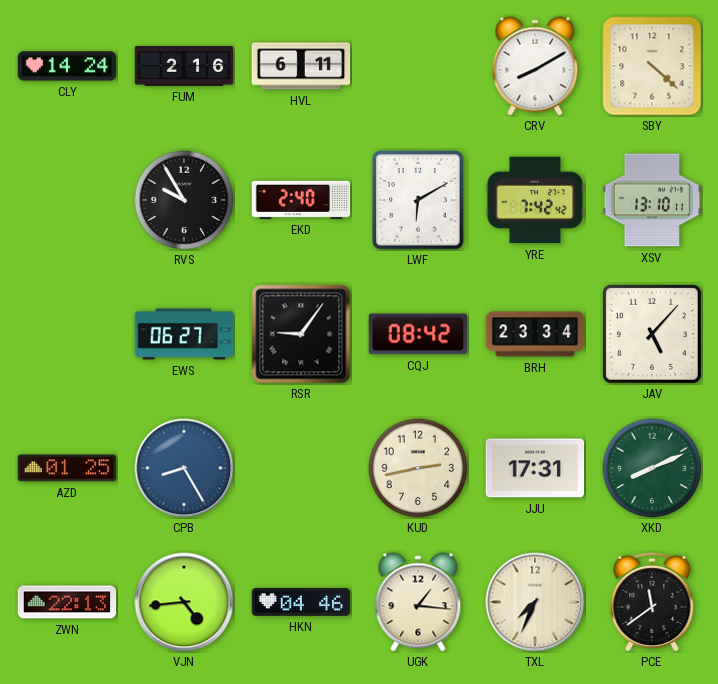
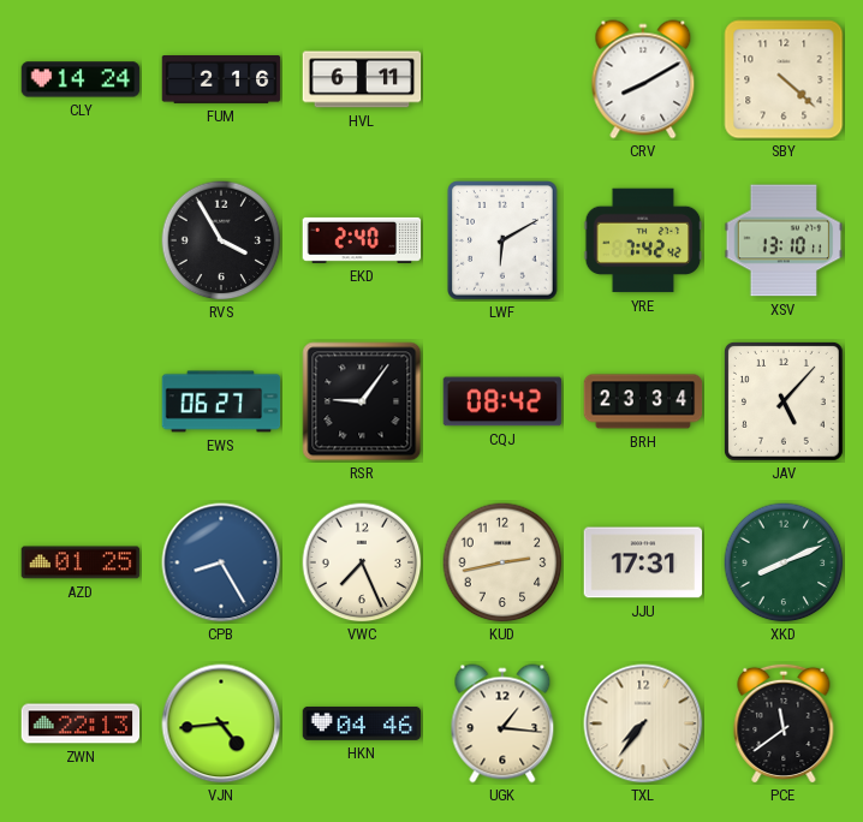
RVS: 9:55 -> 3:55
VWC: none -> 7:26
TXL: 7:34 -> 7:36
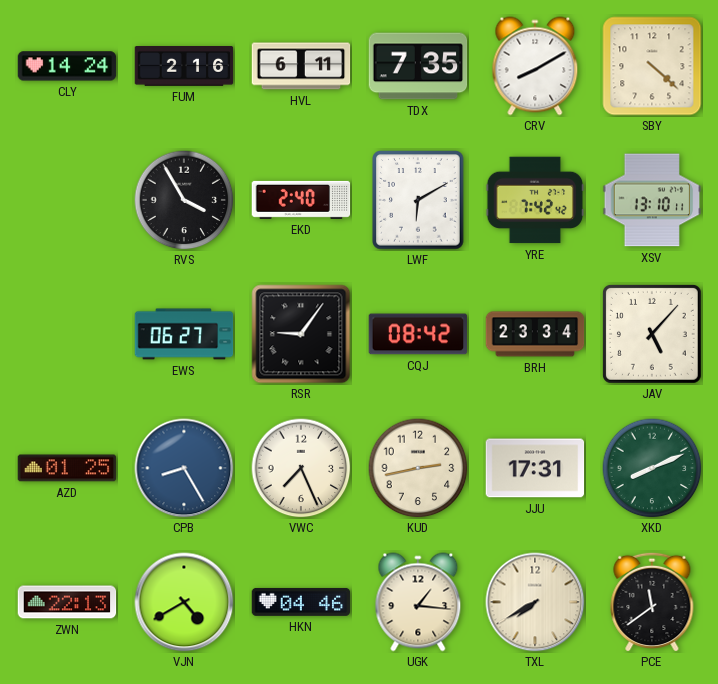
TDX: none -> 7:35
VJN: 4:44 -> 4:40
TXL: 7:36 -> 7:40
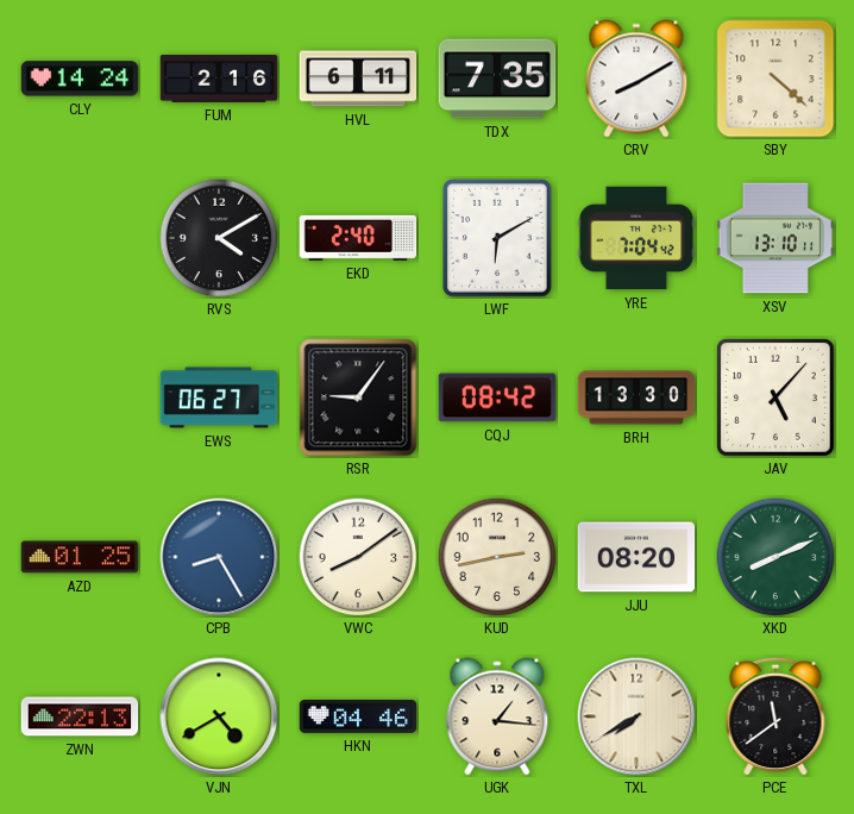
RVS: 3:55 -> 4:10
YRE: 7:42 -> 7:04
BRH: 23:34 -> 13:30
VWC: 7:26 -> 8:09
JJU: 17:31 -> 08:20
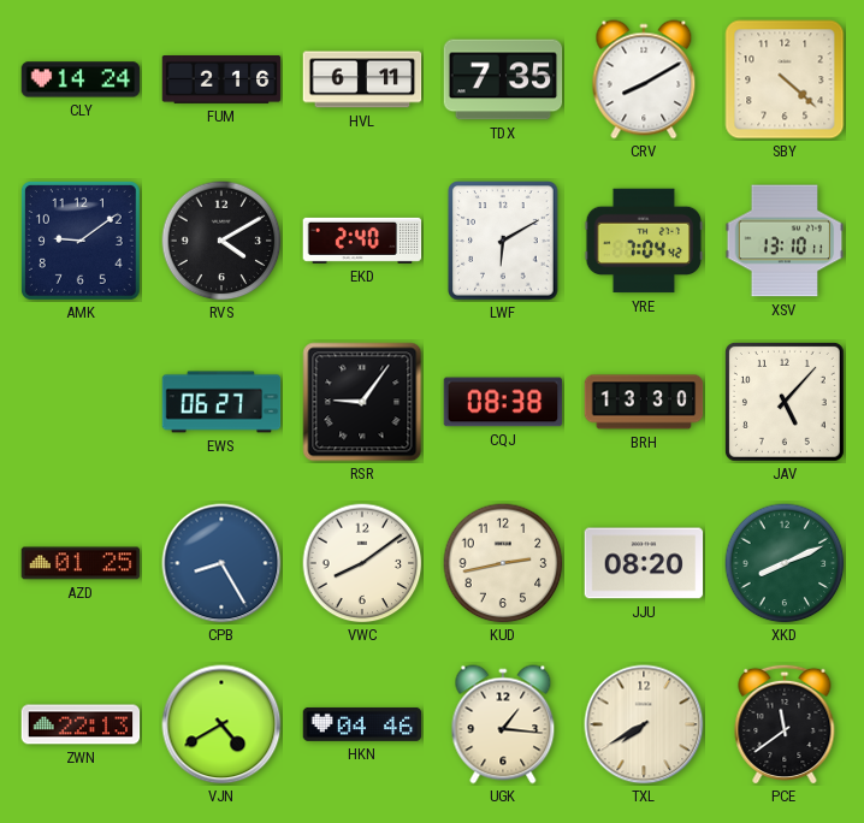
AMK: none -> 9:09
CQJ: 08:42 -> 08:38
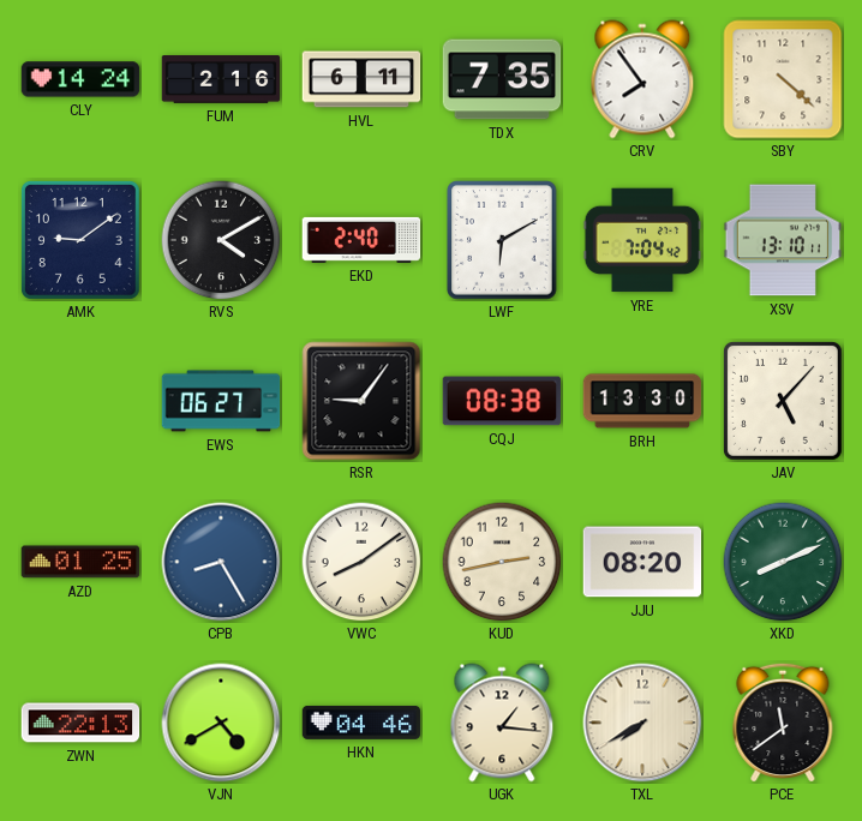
CRV: 8:10 -> 7:54
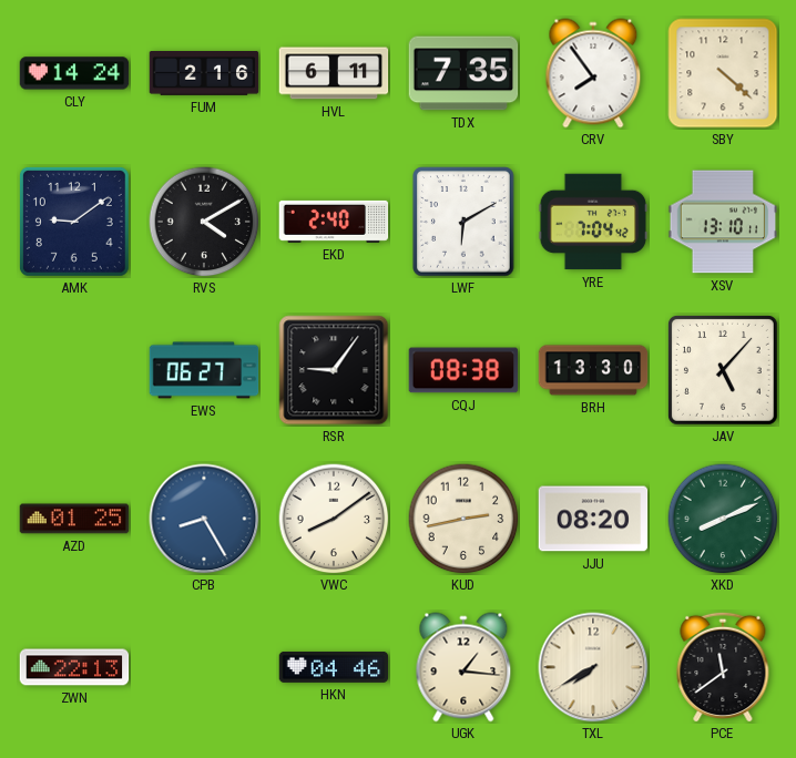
VJN: 4:40 -> none
